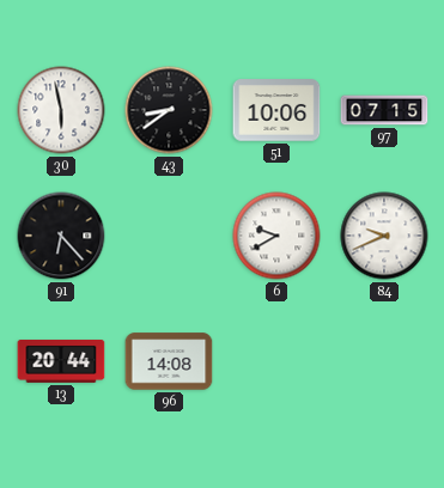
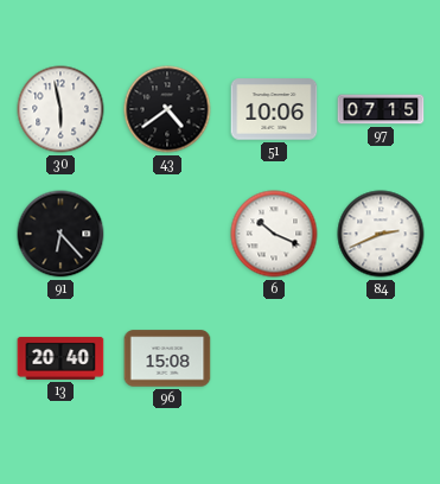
43: 8:39 -> 4:39
6: 9:40 -> 10:19
84: 9:41 -> 2:41
13: 20:44 -> 20:40
96: 14:08 -> 15:08
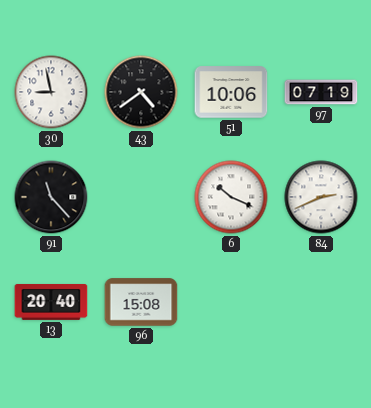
30: 5:58 -> 8:58
97: 07:15 -> 07:19
91: 6:23 -> 11:23
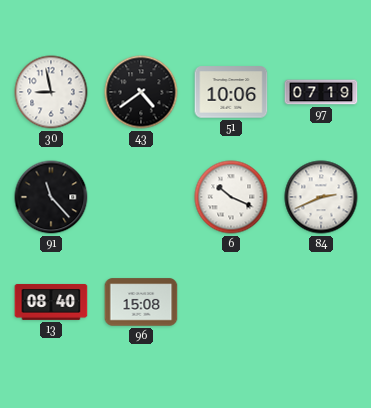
13: 20:40 -> 08:40
